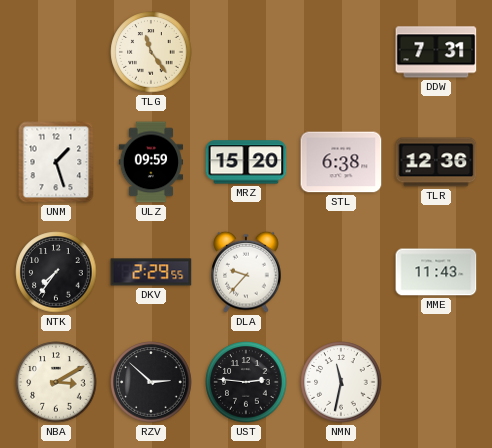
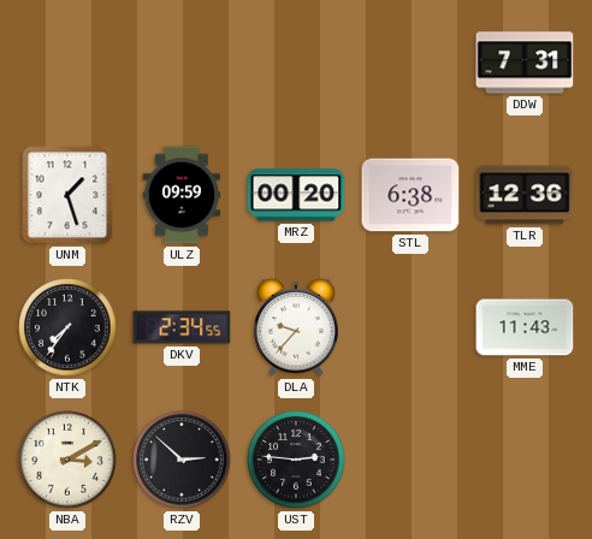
TLG: 11:24 -> none
MRZ: 15:20 -> 00:20
DKV: 2:29 -> 2:34
NMN: 11:32 -> none
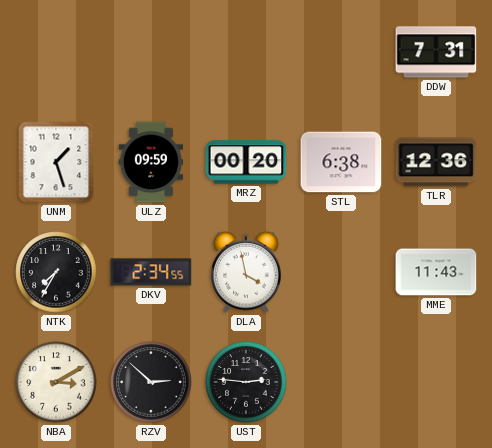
NTK: 7:36 -> 7:35
DLA: 9:37 -> 3:58
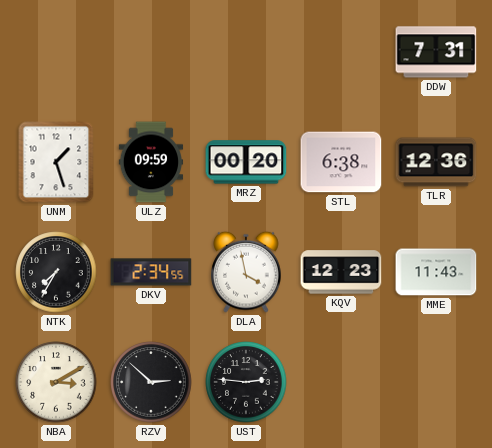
KQV: none -> 12:23
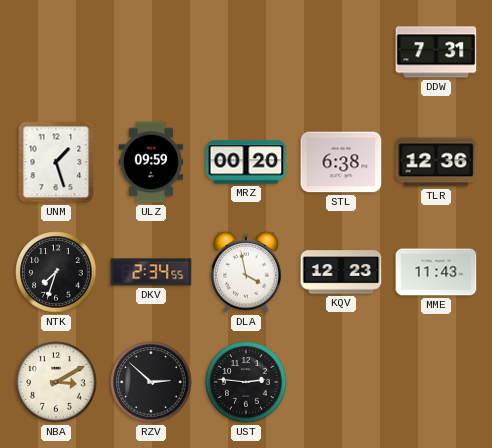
NTK: 7:35 -> 7:33
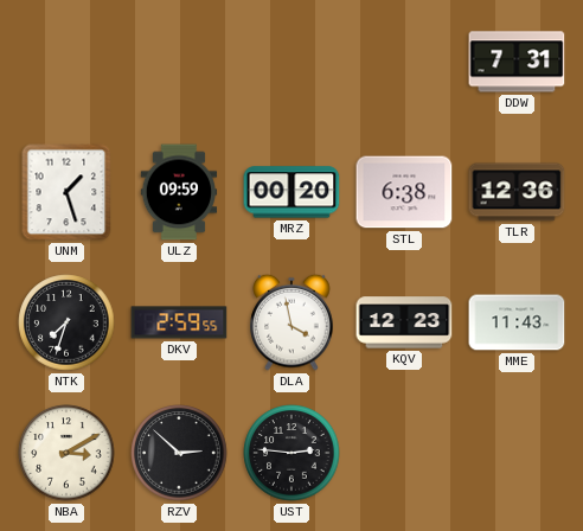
DKV: 2:34 -> 2:59
